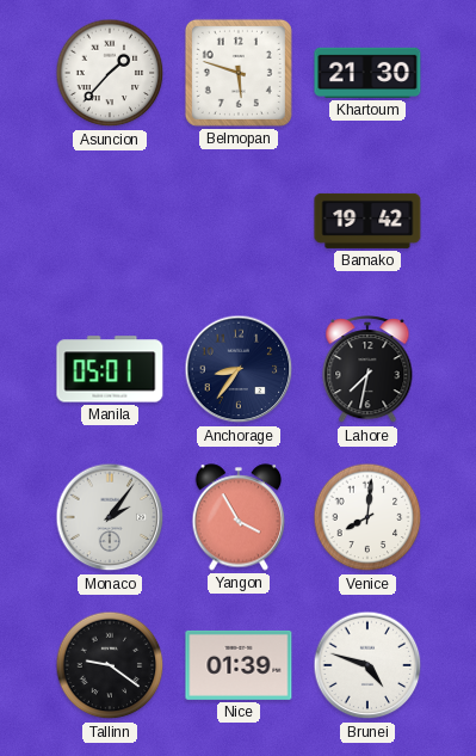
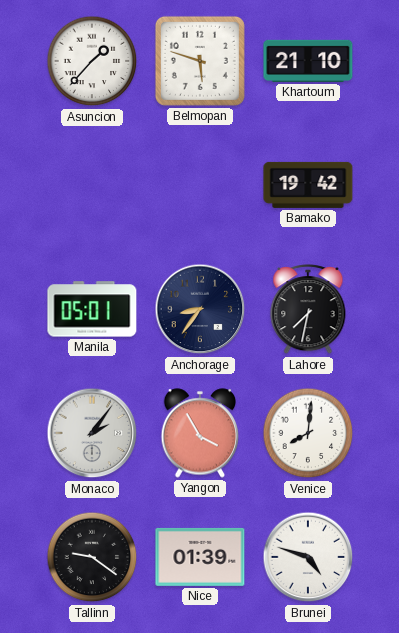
Khartoum: 21:30 -> 21:10
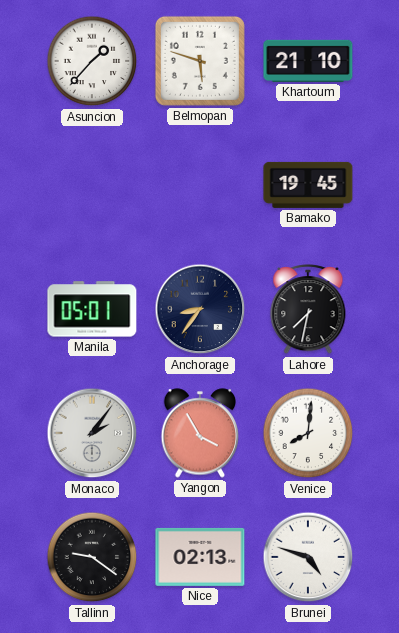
Bamako: 19:42 -> 19:45
Nice: 01:39 -> 02:13
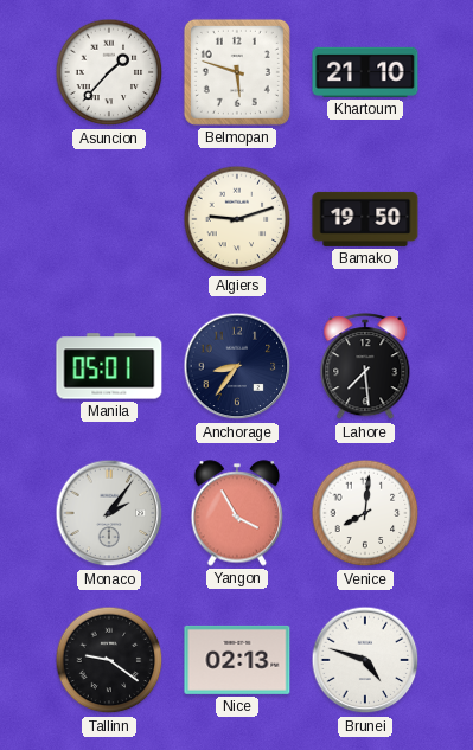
Algiers: none -> 9:12
Bamako: 19:45 -> 19:50
Lahore: 7:32 -> 7:29
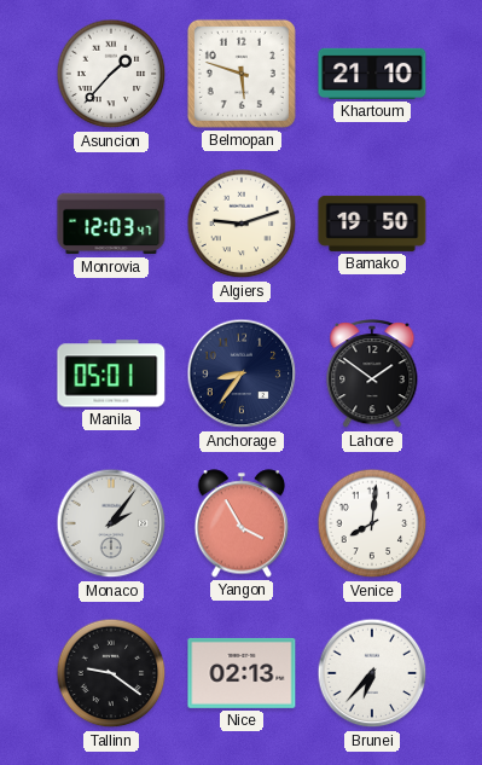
Monrovia: none -> 12:03
Lahore: 7:29 -> 1:51
Brunei: 4:48 -> 6:37
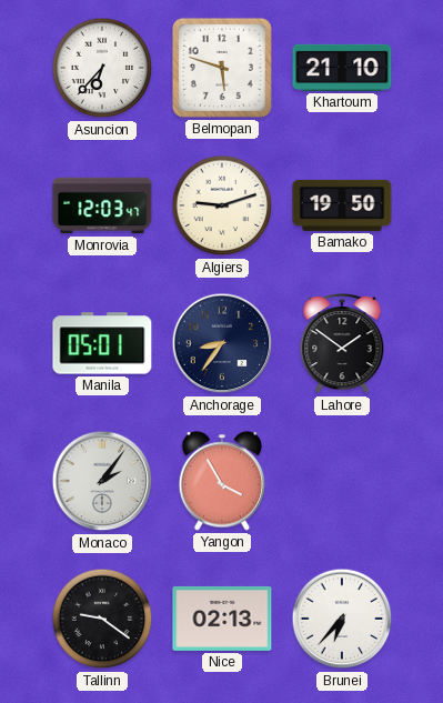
Asuncion: 1:37 -> 6:37
Venice: 8:01 -> none
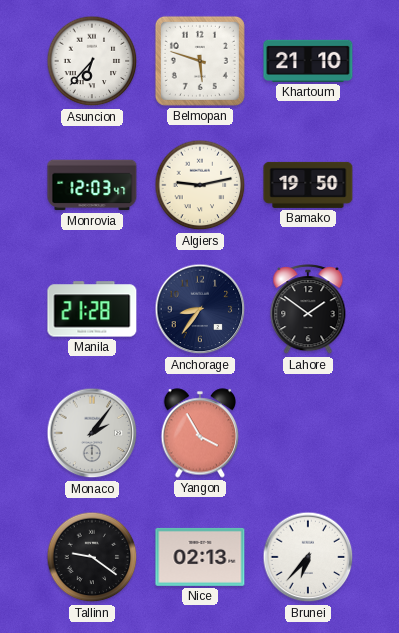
Algiers: 9:12 -> 9:13
Manila: 05:01 -> 21:28
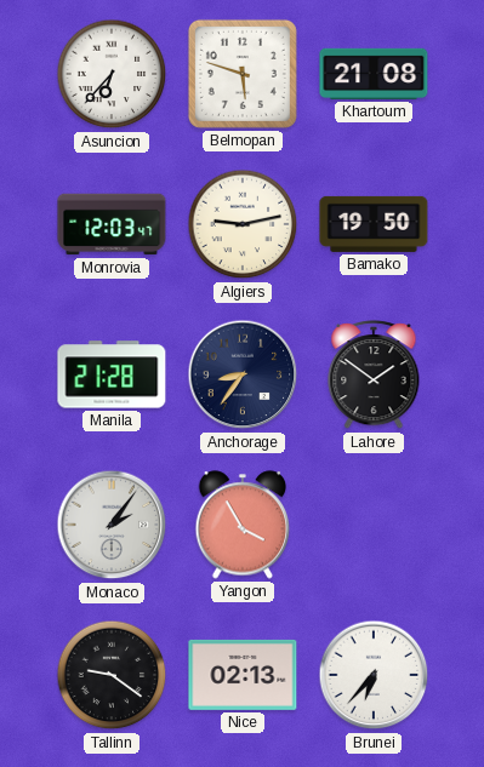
Khartoum: 21:10 -> 21:08
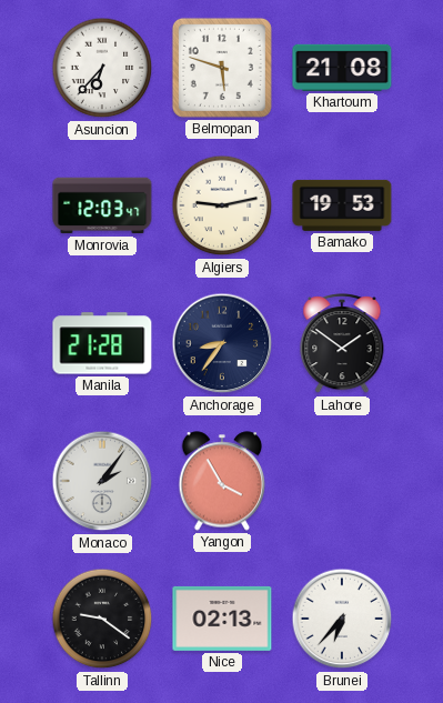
Bamako: 19:50 -> 19:53
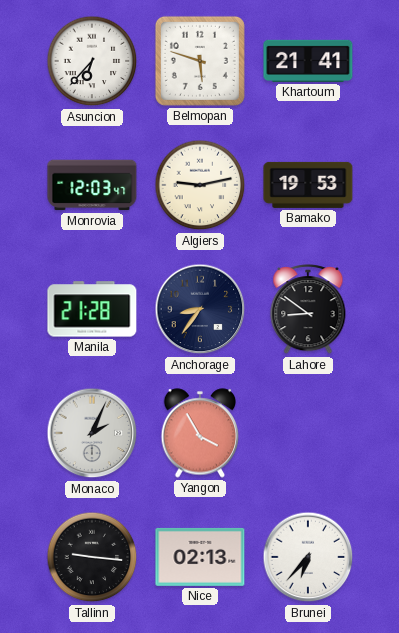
Khartoum: 21:08 -> 21:41
Lahore: 1:51 -> 8:51
Monaco: 2:06 -> 2:04
Tallinn: 9:21 -> 9:16
